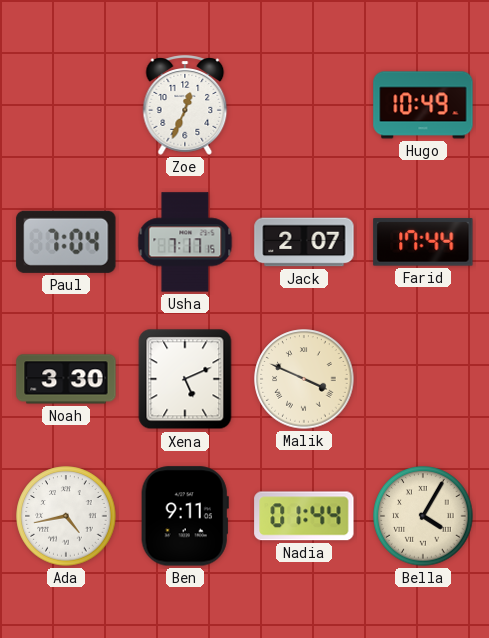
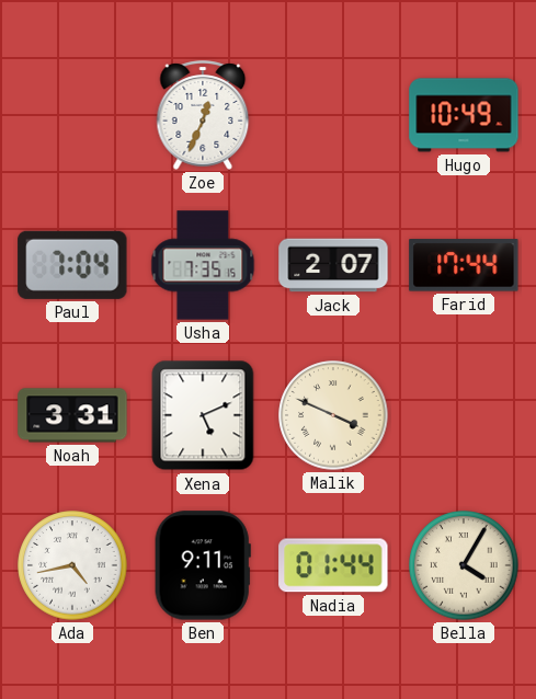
Usha: 7:17 -> 7:35
Noah: 3:30 -> 3:31
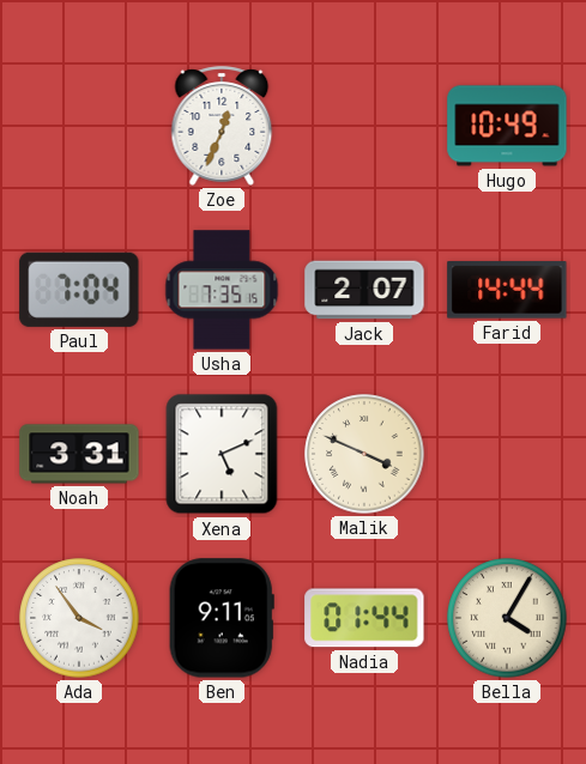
Farid: 17:44 -> 14:44
Ada: 4:43 -> 3:54
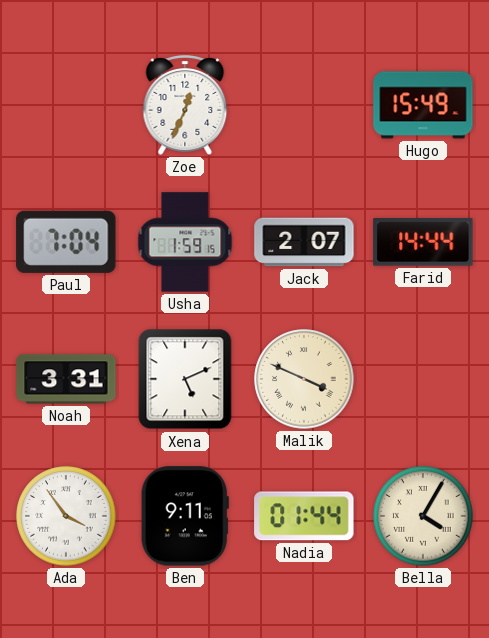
Hugo: 10:49 -> 15:49
Usha: 7:35 -> 1:59
